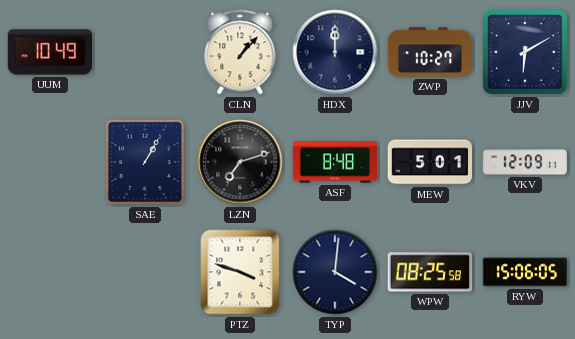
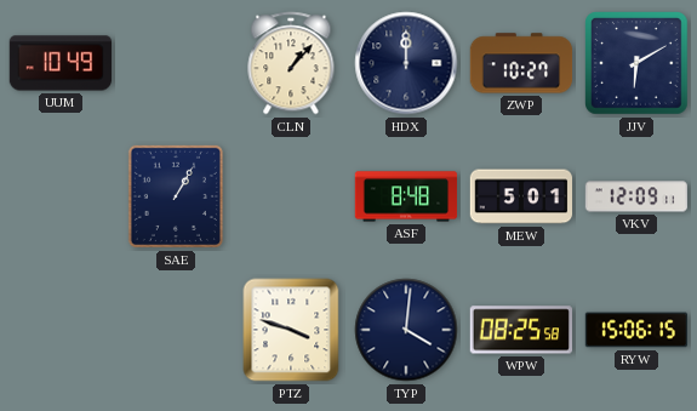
LZN: 7:12 -> none
RYW: 15:06:05 -> 15:06:15
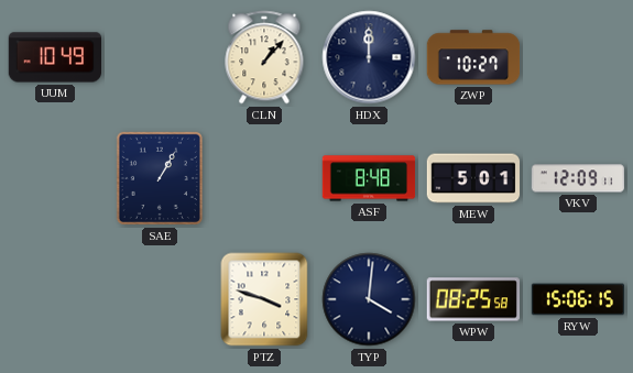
JJV: 6:10 -> none
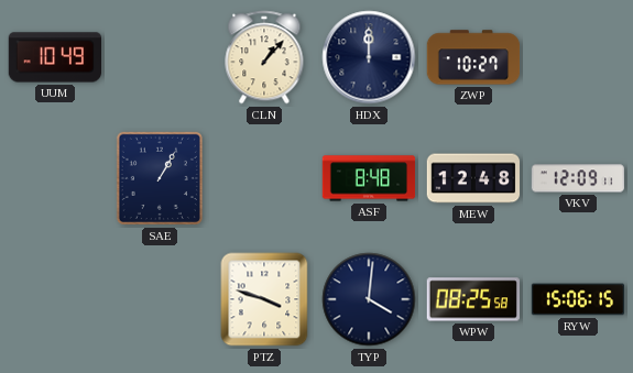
MEW: 5:01 -> 12:48
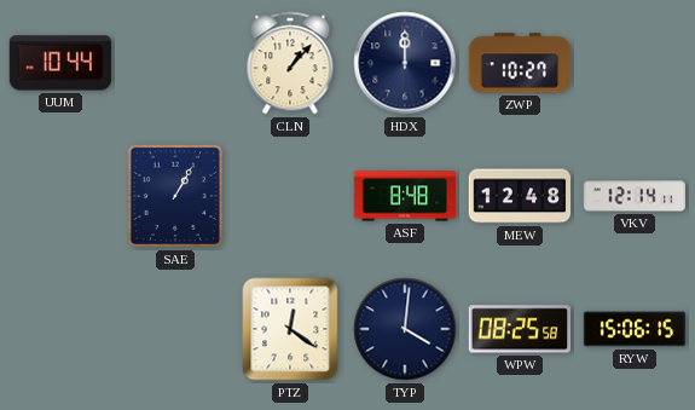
UUM: 10:49 -> 10:44
VKV: 12:09 -> 12:14
PTZ: 3:48 -> 12:21
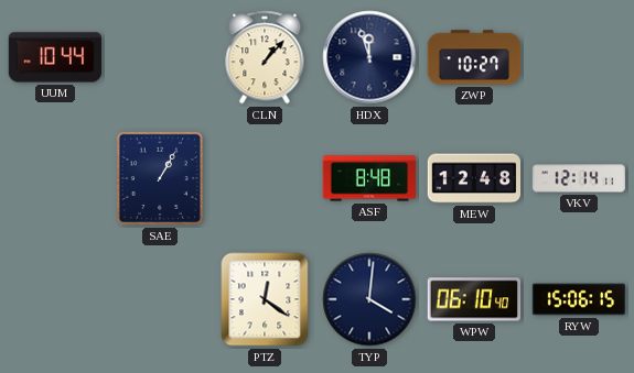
HDX: 12:00 -> 11:57
WPW: 08:25 -> 06:10
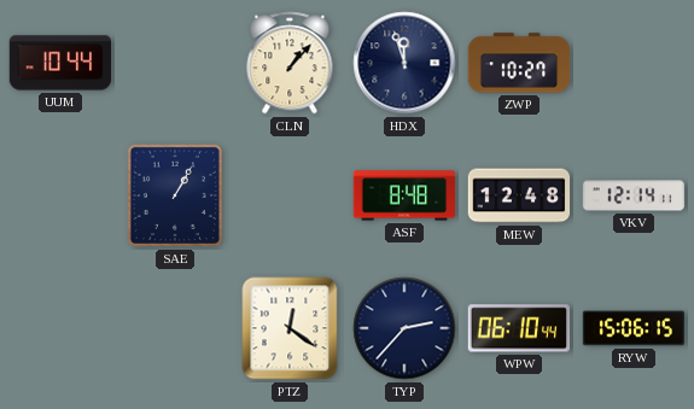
TYP: 4:01 -> 2:37
WPW: 06:10:40 -> 06:10:44
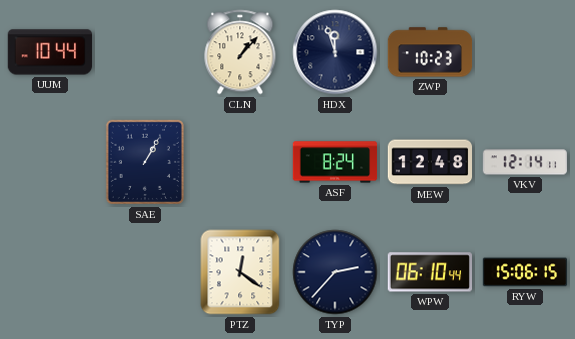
ZWP: 10:27 -> 10:23
ASF: 8:48 -> 8:24
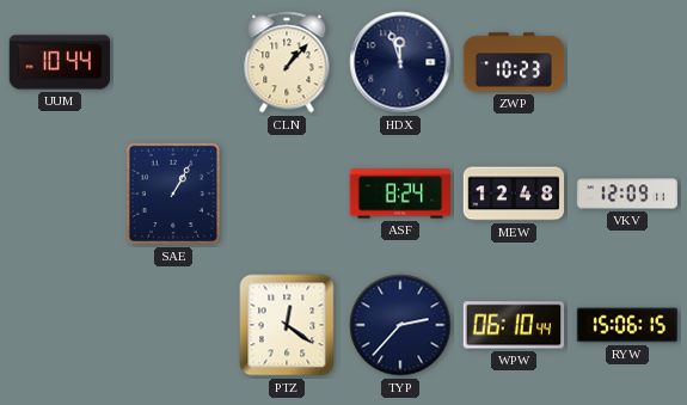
VKV: 12:14 -> 12:09
